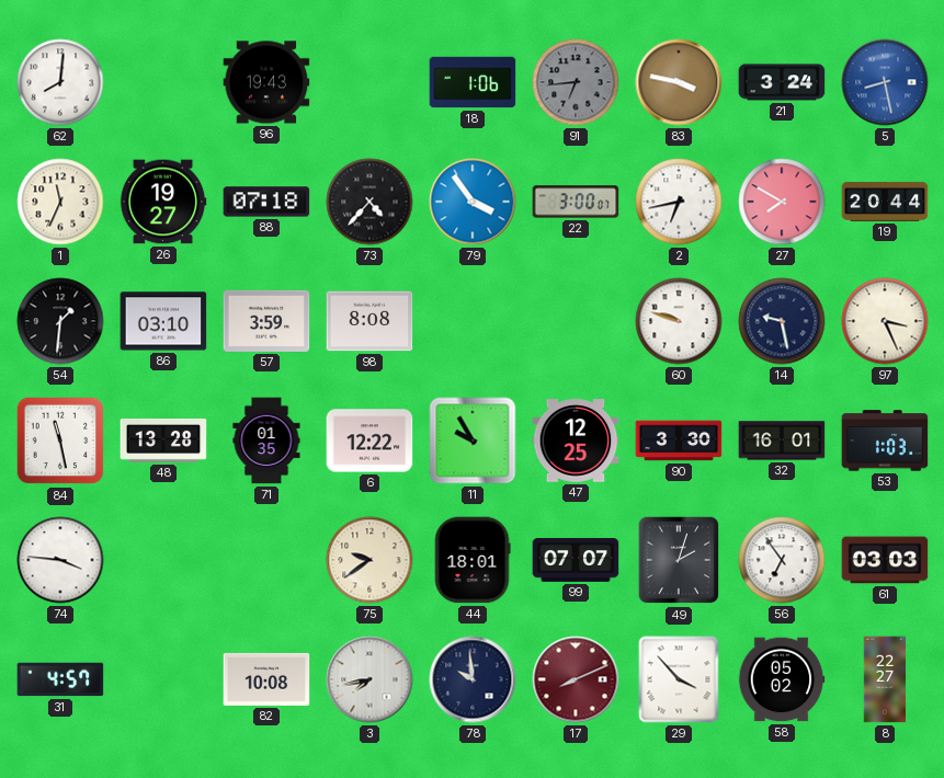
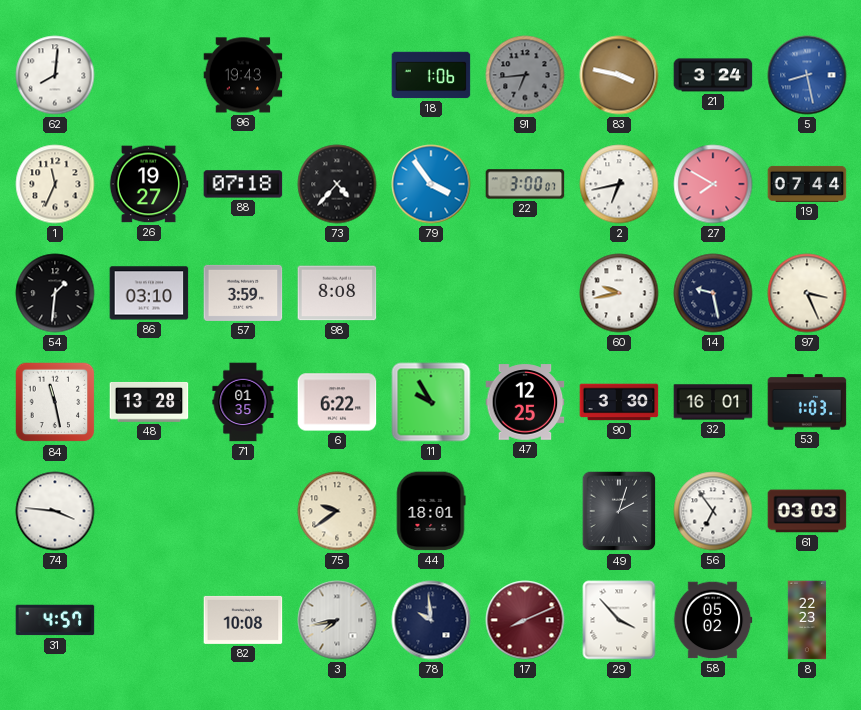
19: 20:44 -> 07:44
60: 9:48 -> 9:43
6: 12:22 -> 6:22
99: 07:07 -> none
8: 22:27 -> 22:23
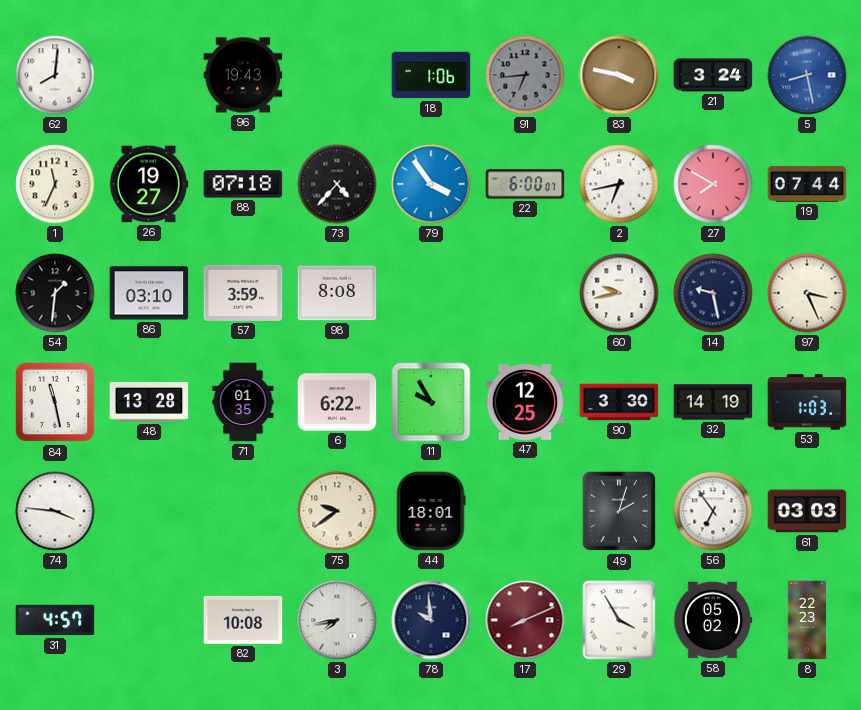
22: 3:00 -> 6:00
32: 16:01 -> 14:19
29: 3:53 -> 3:55
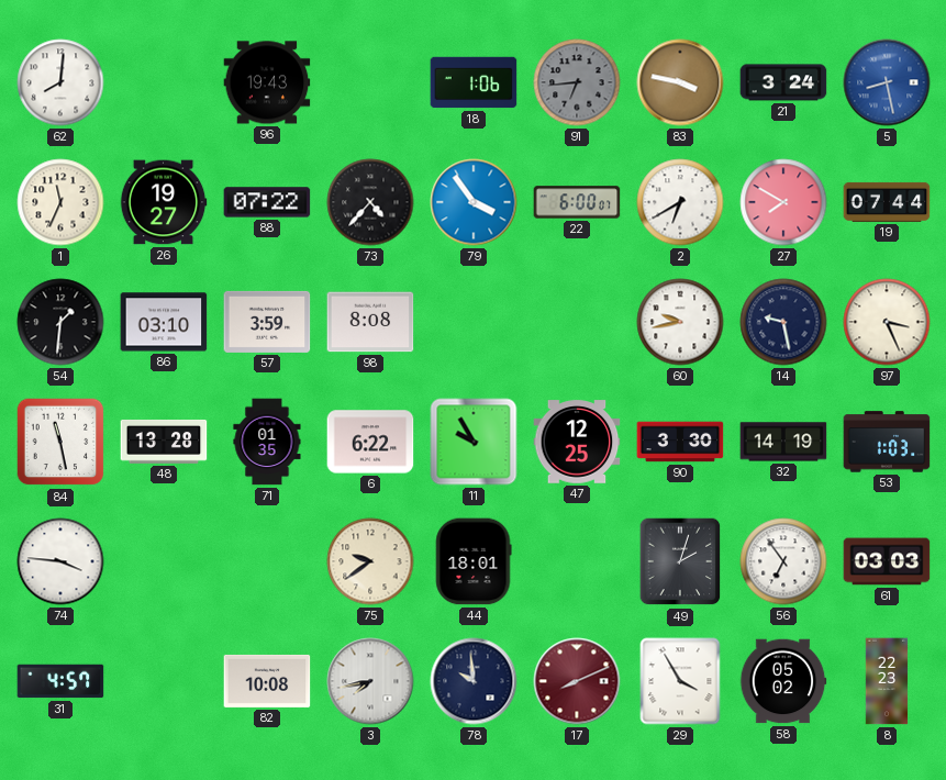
88: 07:18 -> 07:22
2: 6:43 -> 6:40
